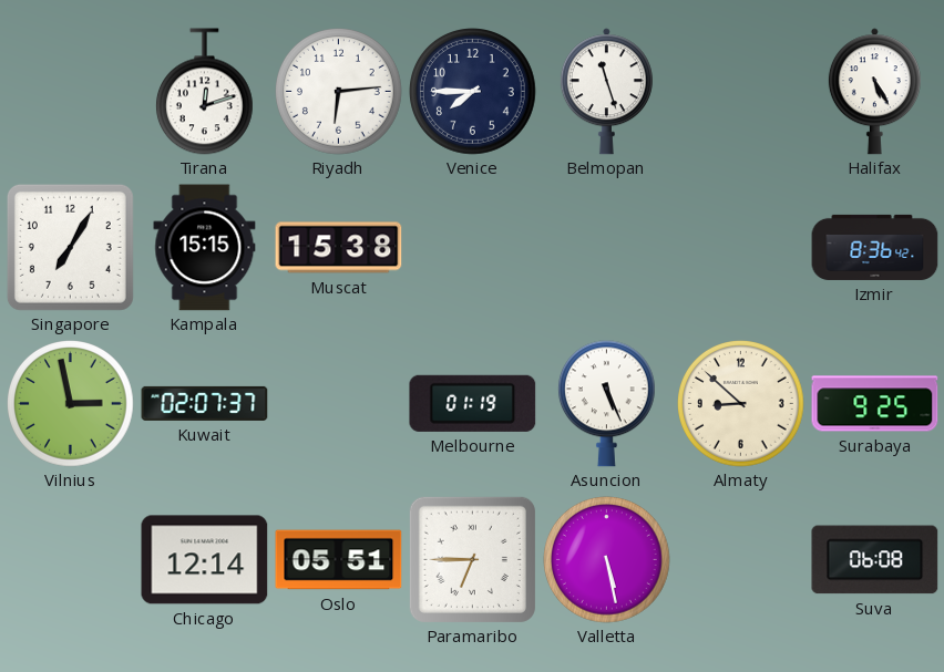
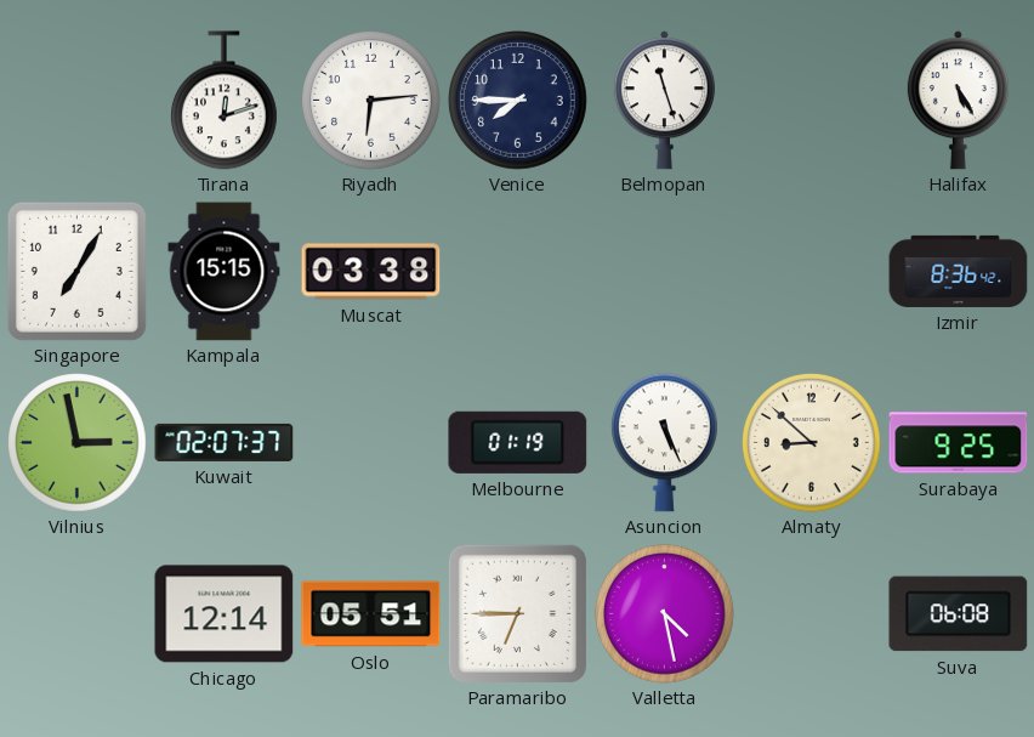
Muscat: 15:38 -> 03:38
Valletta: 5:28 -> 4:28
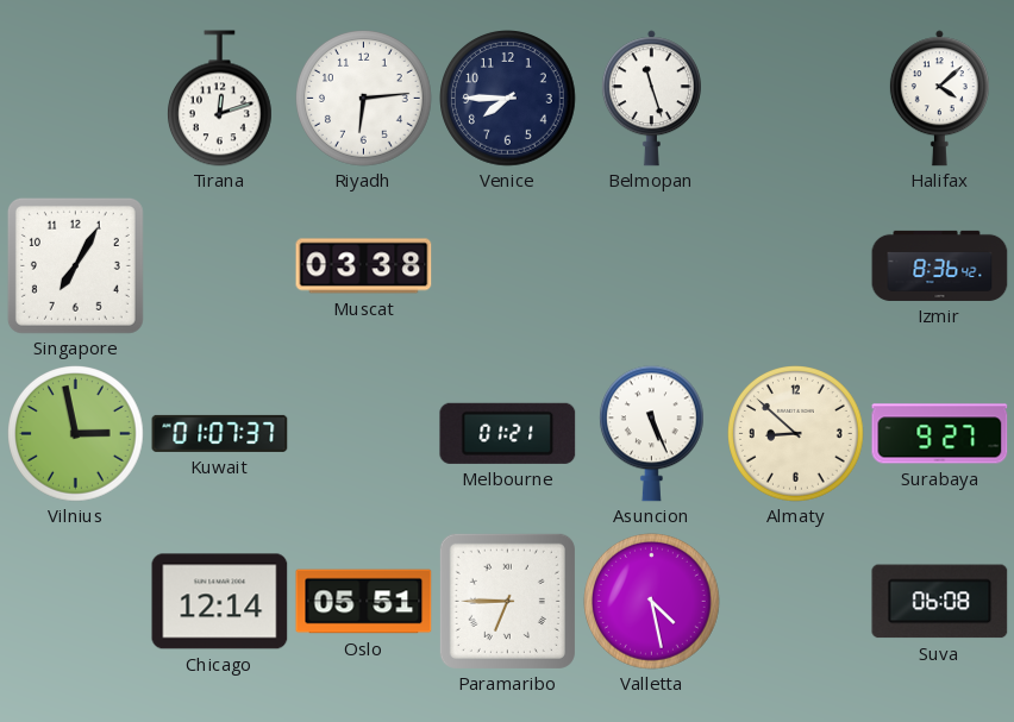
Halifax: 5:25 -> 4:08
Kampala: 15:15 -> none
Kuwait: 02:07 -> 01:07
Melbourne: 01:19 -> 01:21
Surabaya: 9:25 -> 9:27
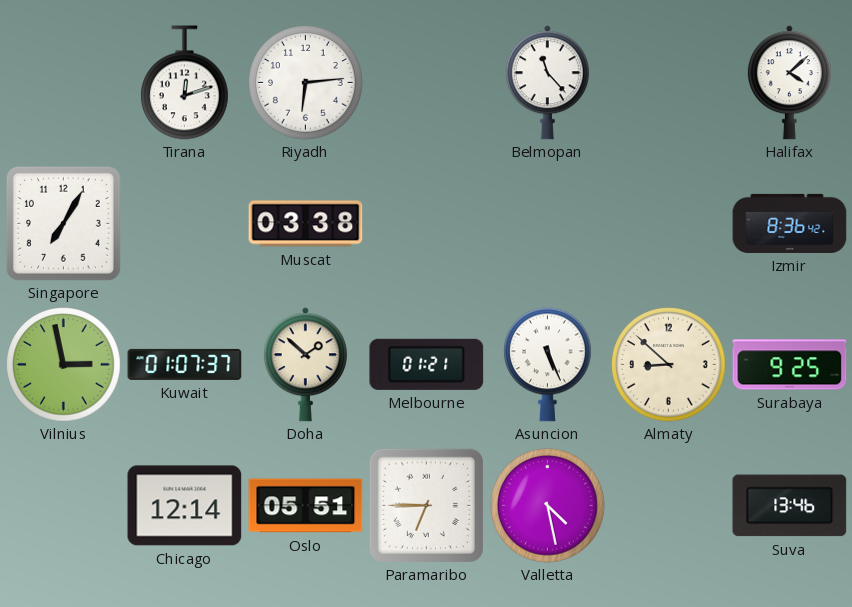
Venice: 7:45 -> none
Belmopan: 11:27 -> 11:23
Doha: none -> 1:52
Surabaya: 9:27 -> 9:25
Suva: 06:08 -> 13:46
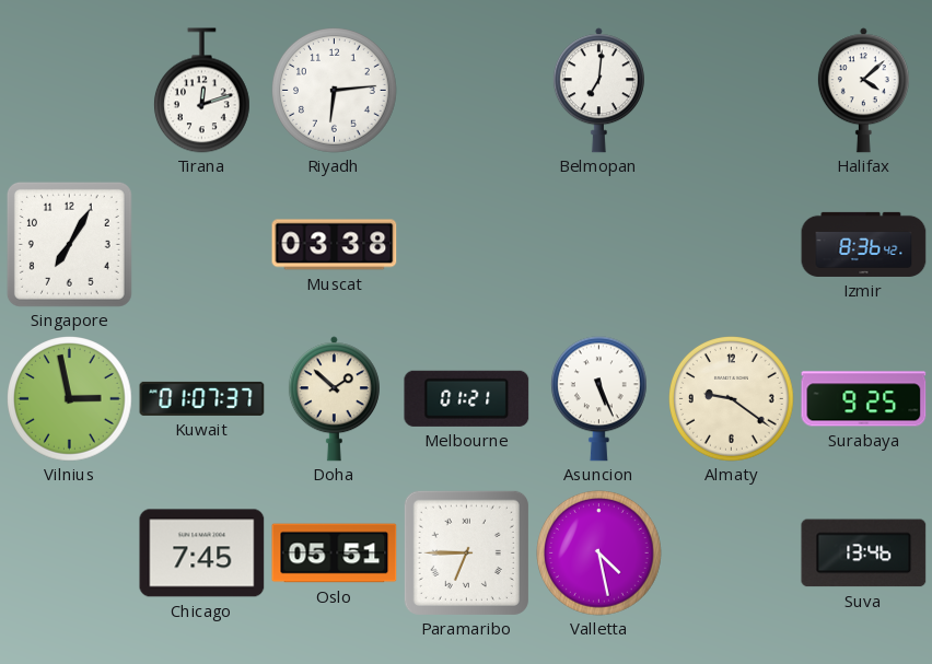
Belmopan: 11:23 -> 7:01
Almaty: 8:52 -> 9:21
Chicago: 12:14 -> 7:45
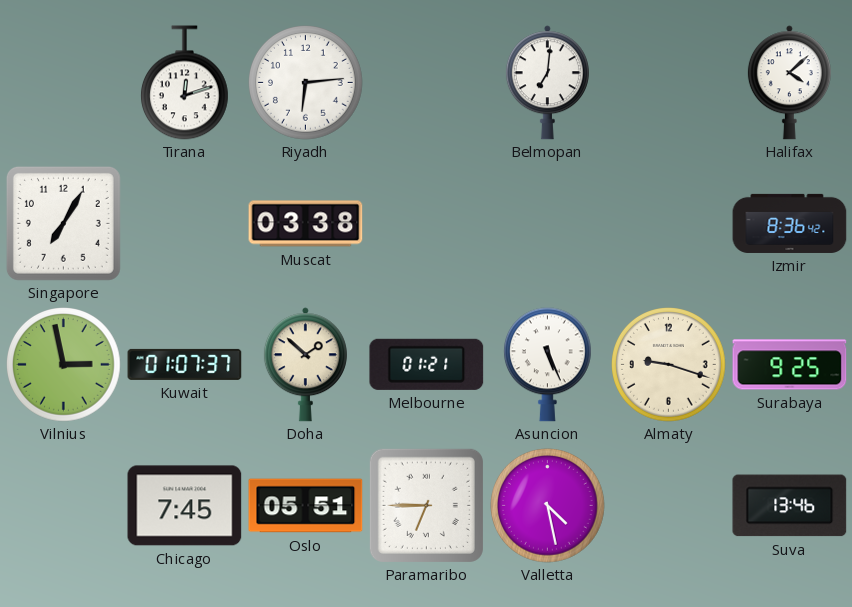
Almaty: 9:21 -> 9:18
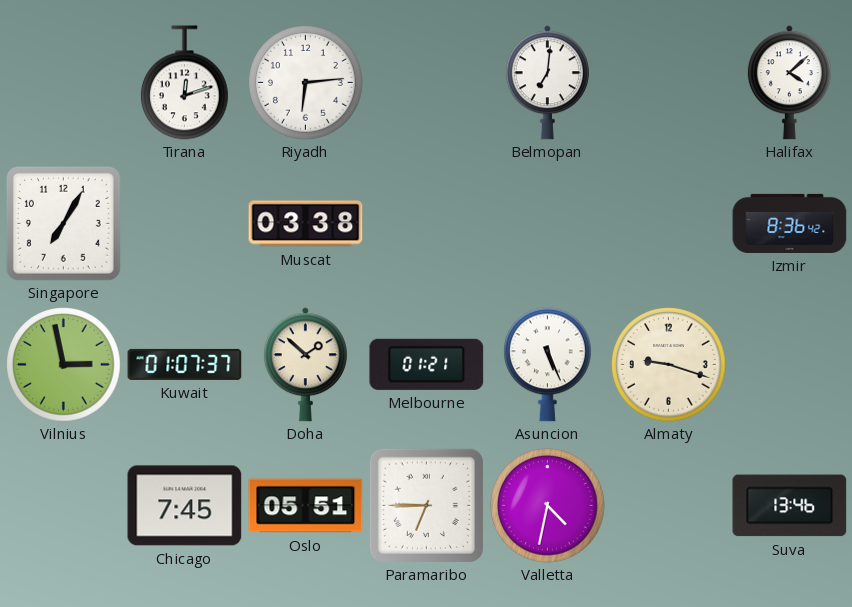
Surabaya: 9:25 -> none
Valletta: 4:28 -> 4:32
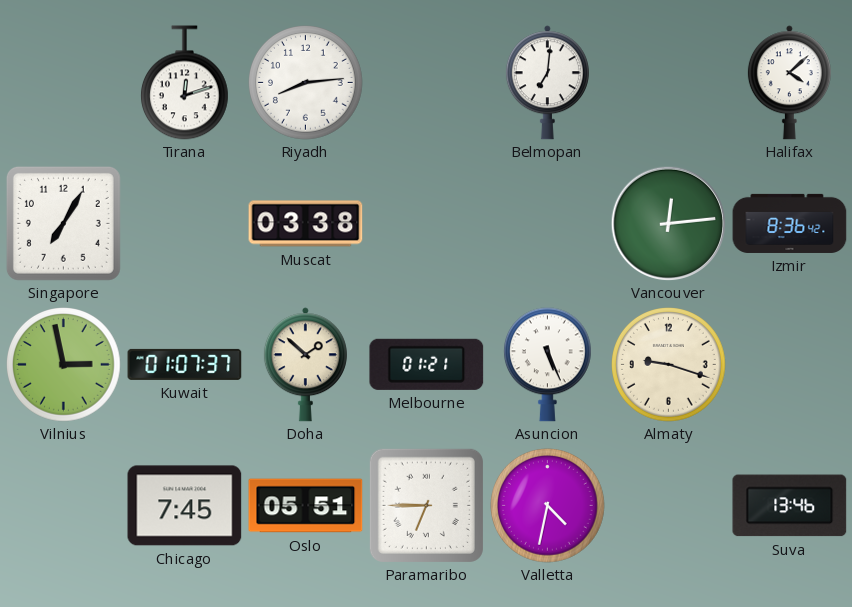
Riyadh: 6:14 -> 8:14
Vancouver: none -> 12:14
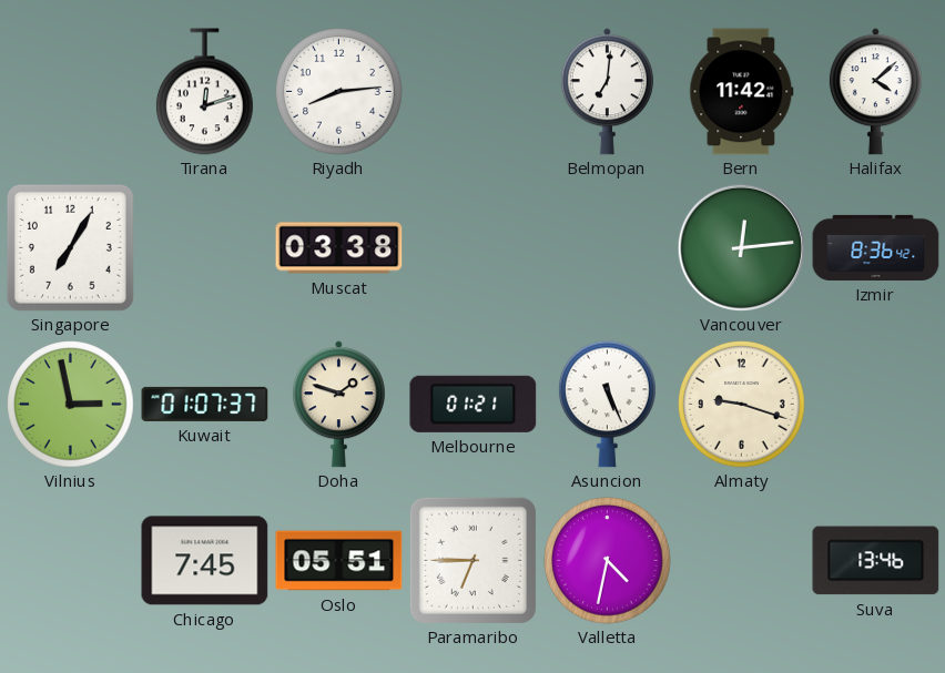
Bern: none -> 11:42
Doha: 1:52 -> 1:48
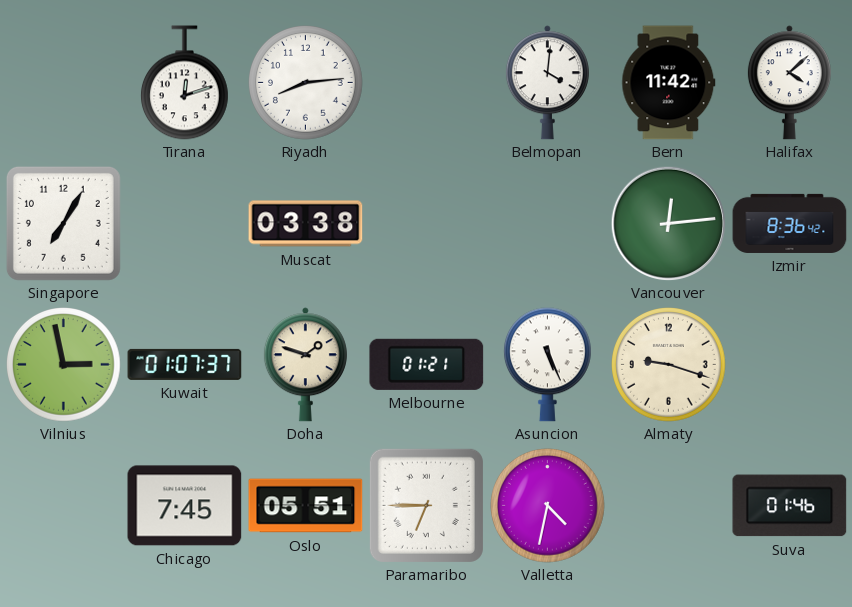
Belmopan: 7:01 -> 4:01
Suva: 13:46 -> 01:46
